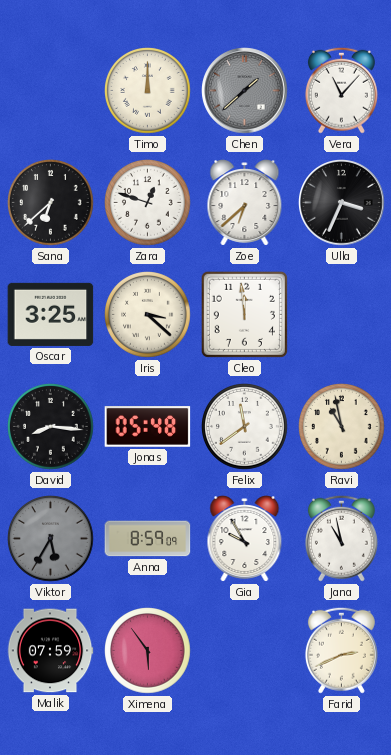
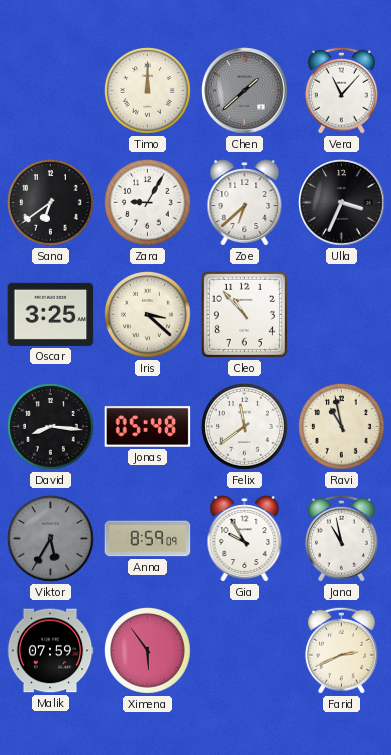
Sana: 6:38 -> 6:39
Zara: 12:48 -> 9:05
Cleo: 11:59 -> 10:53
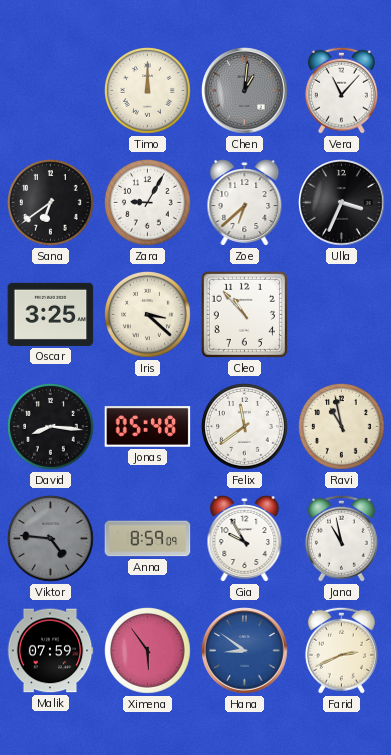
Chen: 1:38 -> 1:01
Viktor: 5:35 -> 4:46
Hana: none -> 8:51
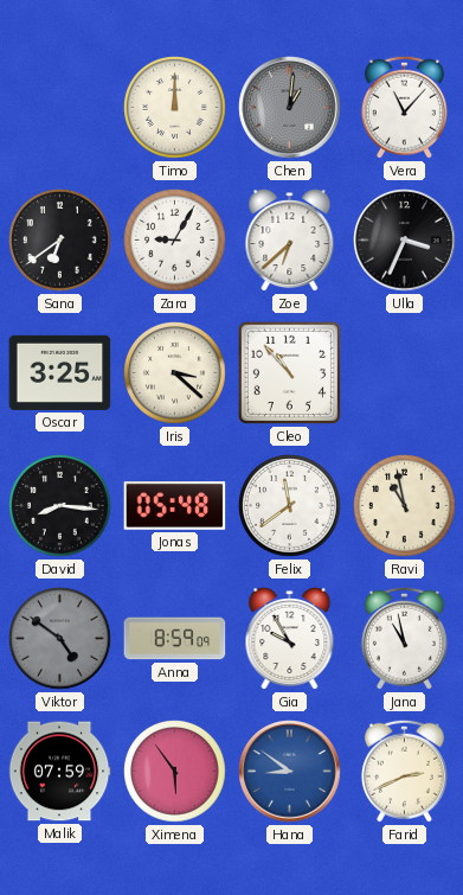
Viktor: 4:46 -> 4:51
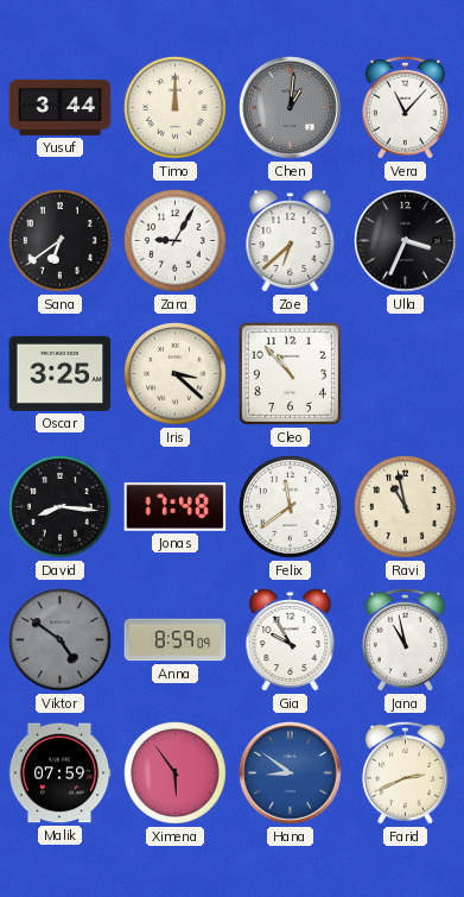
Yusuf: none -> 3:44
Jonas: 05:48 -> 17:48
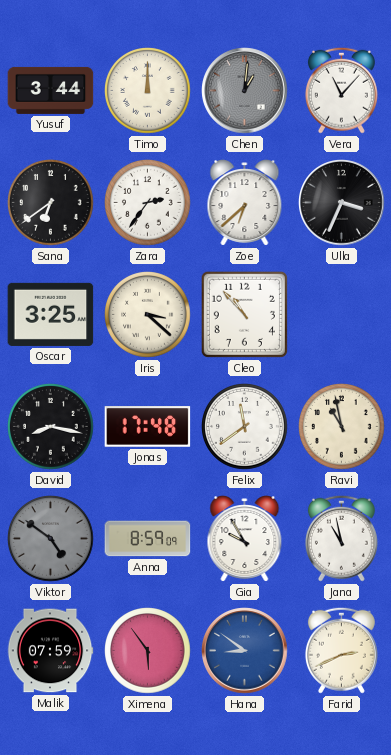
Zara: 9:05 -> 2:36
David: 8:16 -> 8:17
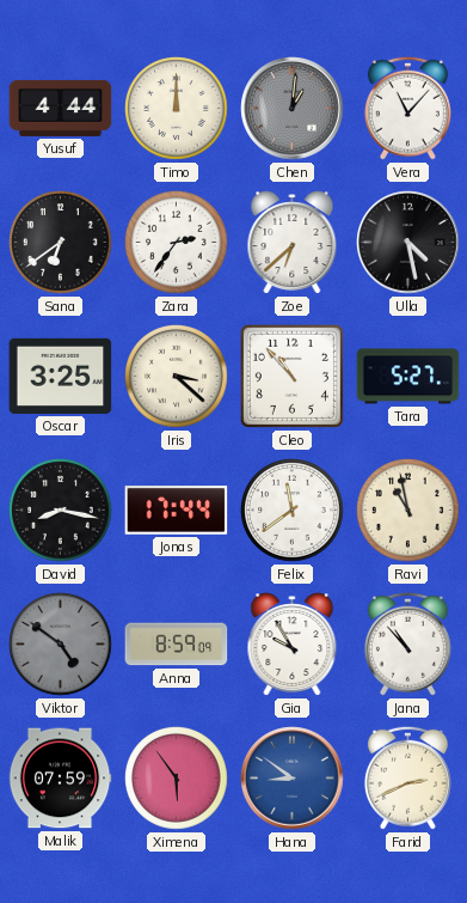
Yusuf: 3:44 -> 4:44
Ulla: 3:34 -> 4:28
Tara: none -> 5:27
Jonas: 17:48 -> 17:44
Jana: 10:58 -> 10:53
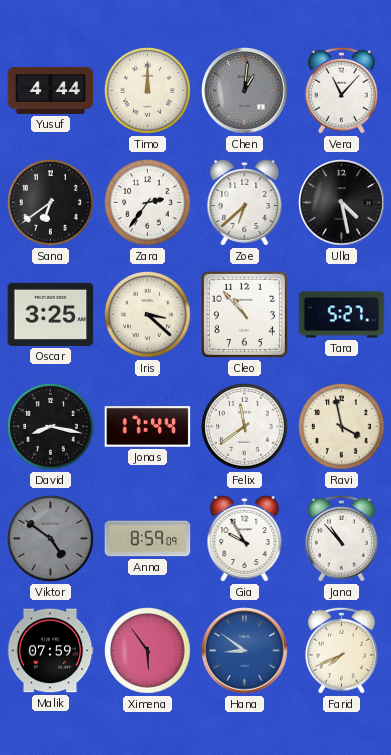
Ravi: 10:58 -> 3:58
Farid: 2:41 -> 7:41
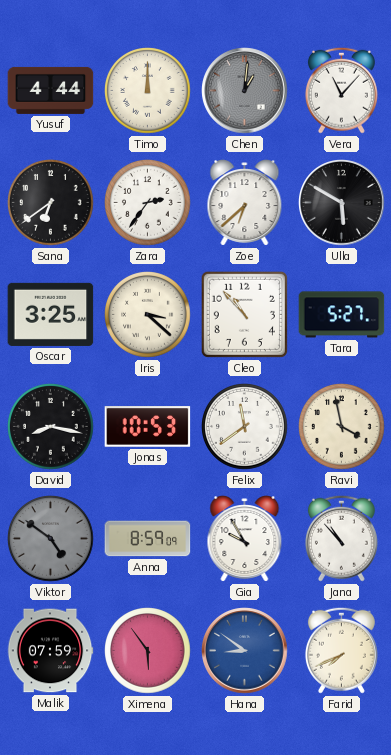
Ulla: 4:28 -> 5:50
Jonas: 17:44 -> 10:53
